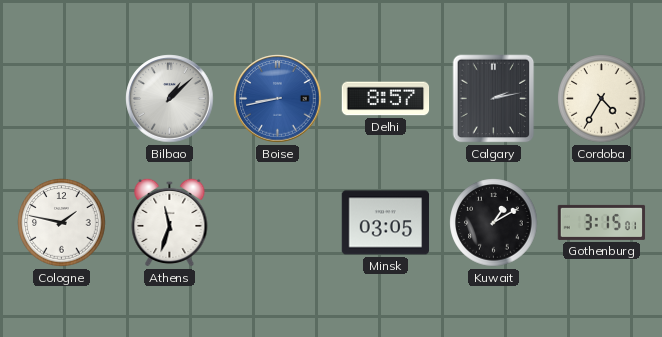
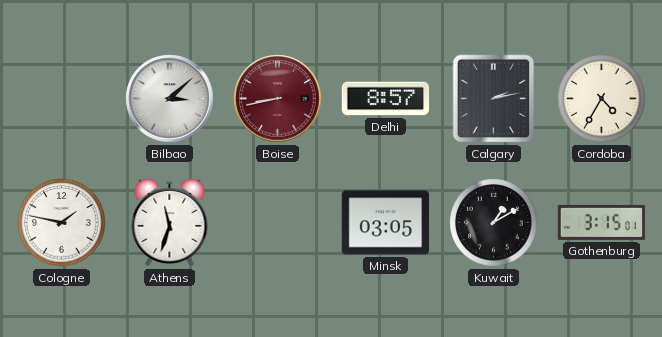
Bilbao: 1:08 -> 3:08
Boise dial: blue -> burgundy
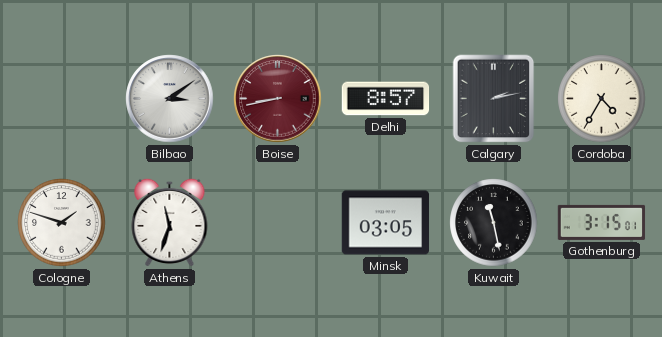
Bilbao: 3:08 -> 3:09
Cologne: 1:47 -> 1:48
Kuwait: 1:10 -> 11:28
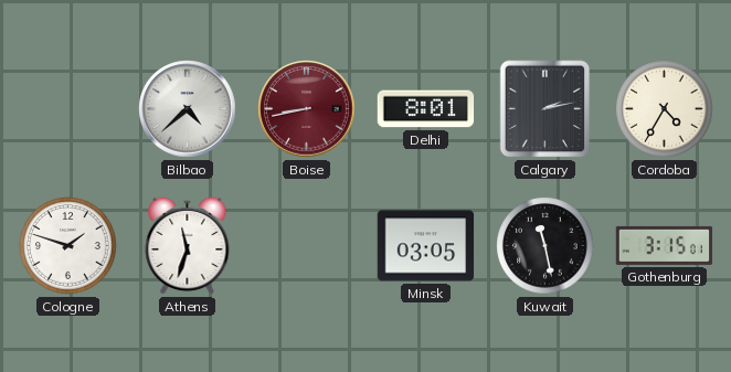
Bilbao: 3:09 -> 4:38
Delhi: 8:57 -> 8:01
